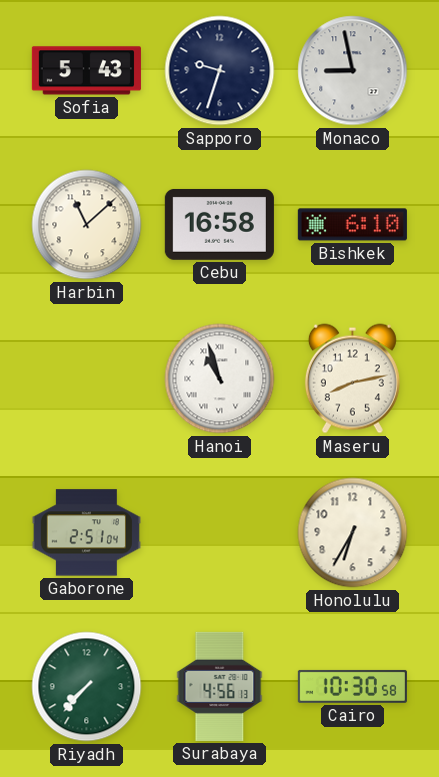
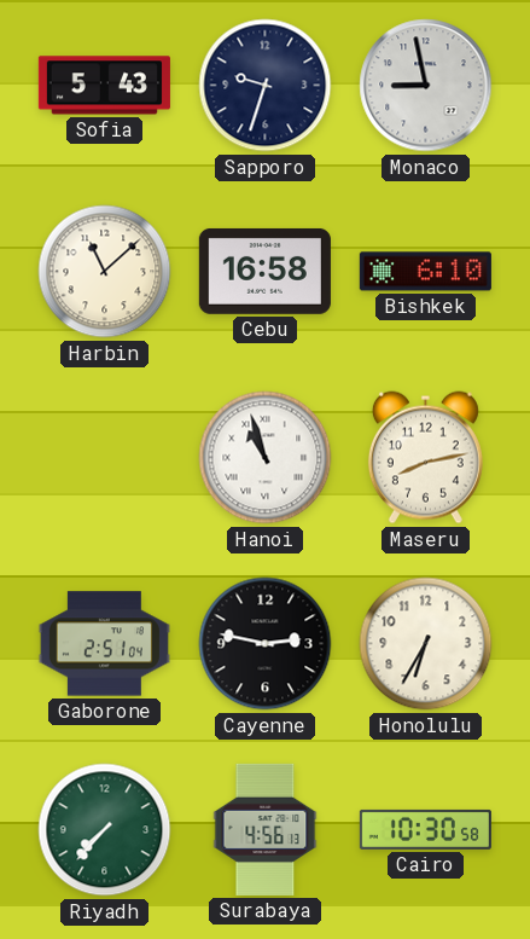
Cayenne: none -> 2:47
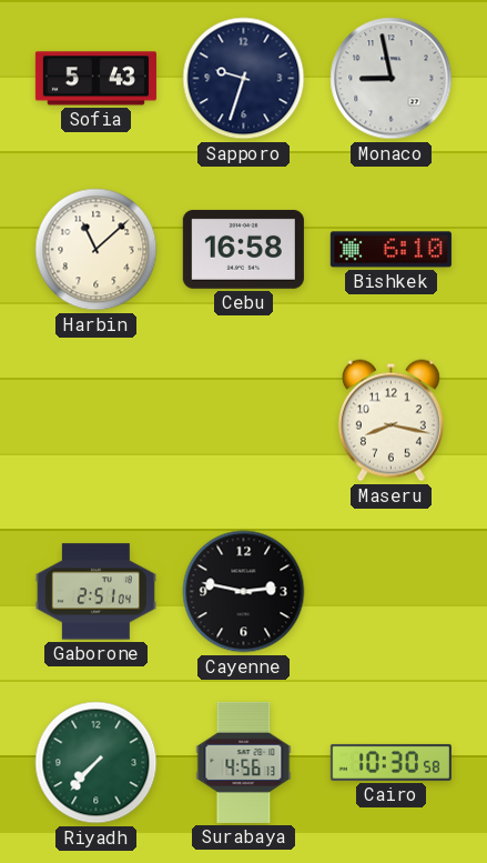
Hanoi: 10:57 -> none
Maseru: 8:13 -> 8:17
Honolulu: 6:35 -> none
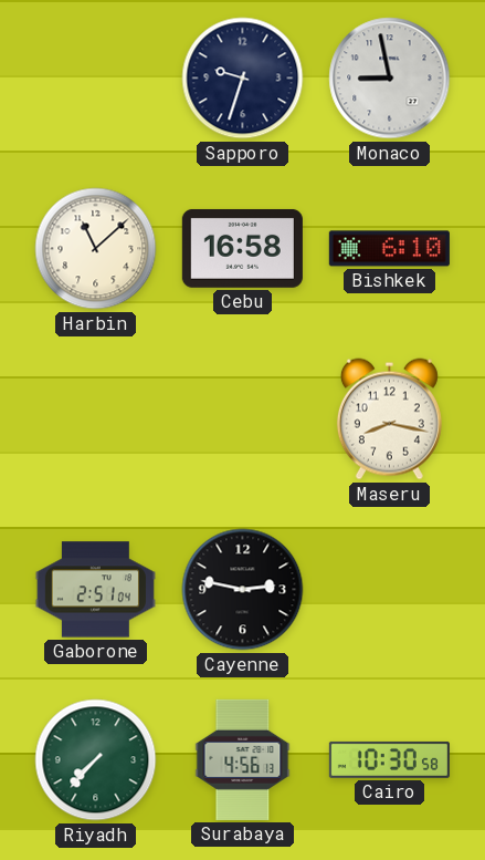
Sofia: 5:43 -> none
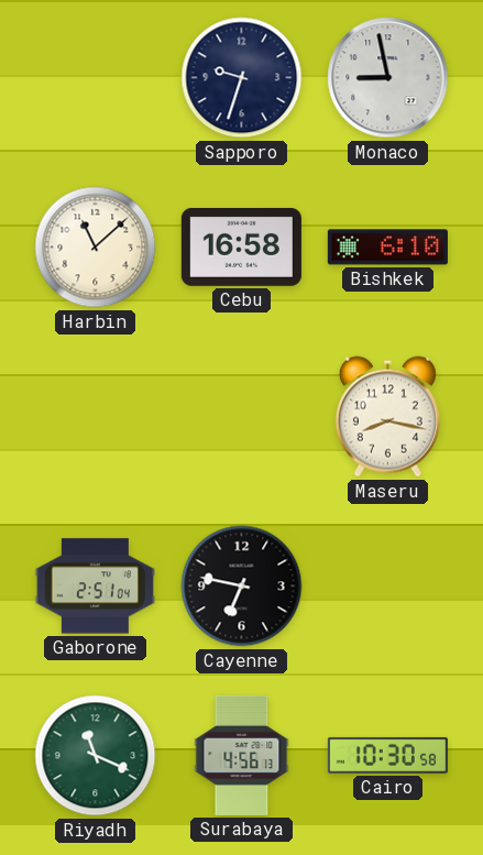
Cayenne: 2:47 -> 6:47
Riyadh: 7:37 -> 11:19
